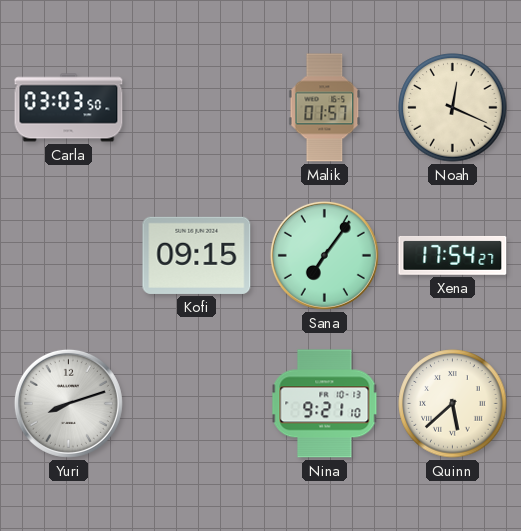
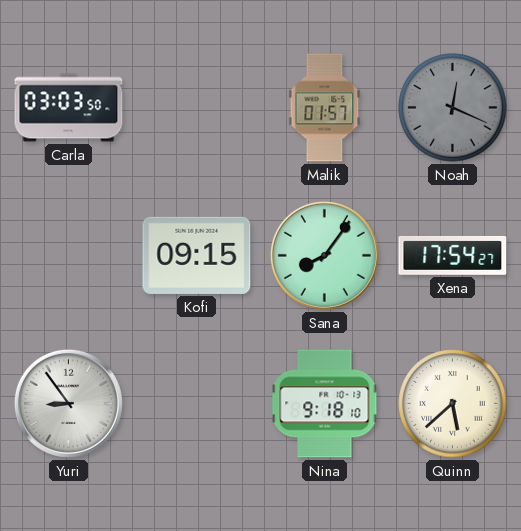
Noah dial: cream -> grey
Sana: 7:06 -> 8:06
Yuri: 8:12 -> 8:54
Nina: 9:21 -> 9:18
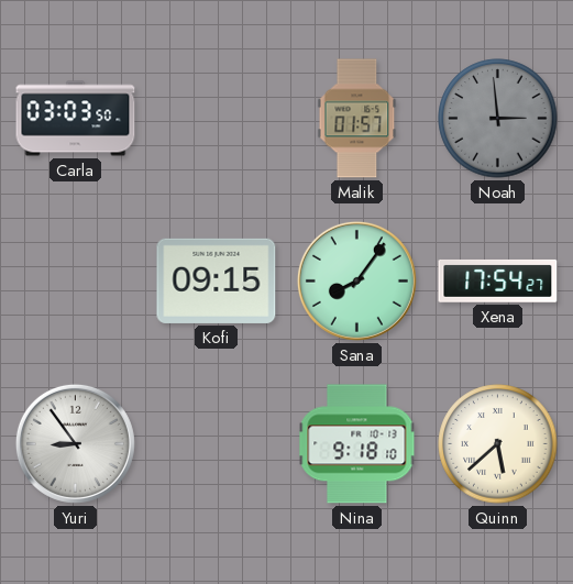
Noah: 12:19 -> 2:59
